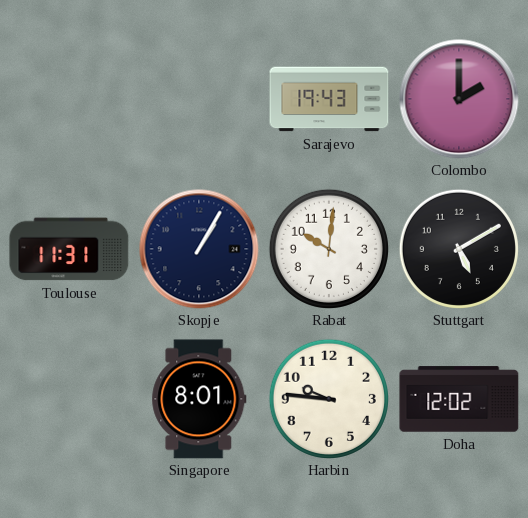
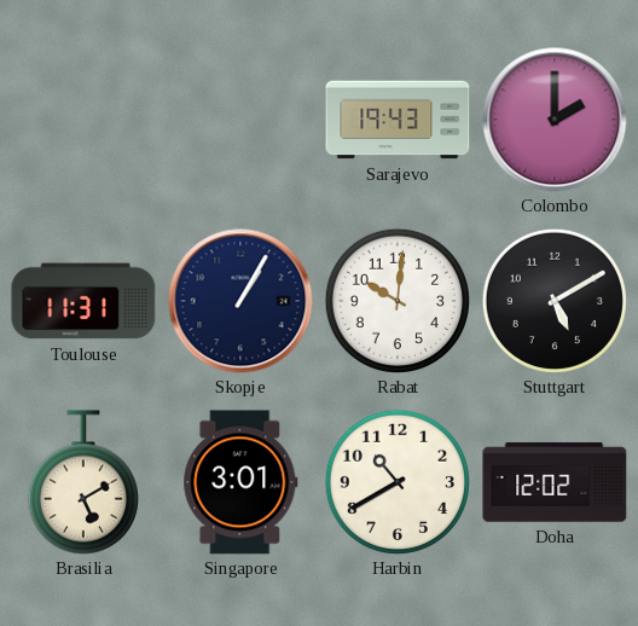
Brasilia: none -> 5:10
Singapore: 8:01 -> 3:01
Harbin: 9:46 -> 10:40
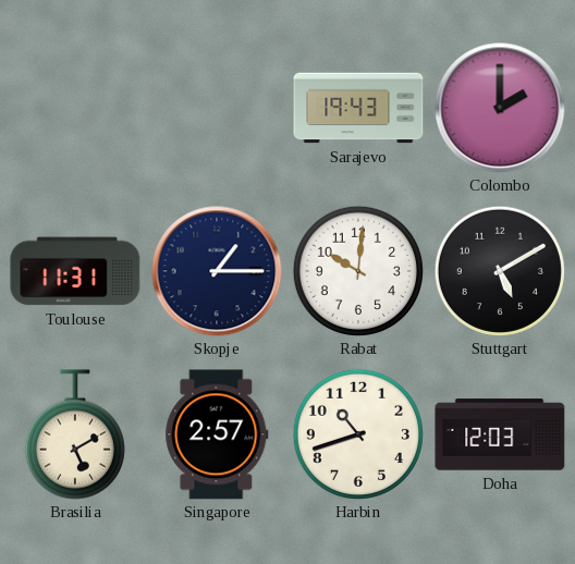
Skopje: 1:05 -> 1:15
Singapore: 3:01 -> 2:57
Harbin: 10:40 -> 10:42
Doha: 12:02 -> 12:03
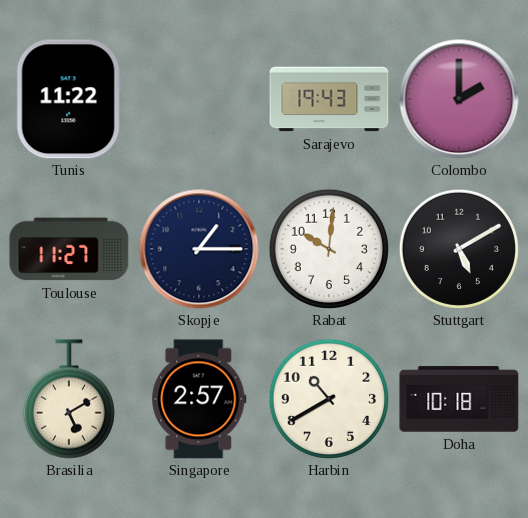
Tunis: none -> 11:22
Toulouse: 11:31 -> 11:27
Harbin: 10:42 -> 10:40
Doha: 12:03 -> 10:18
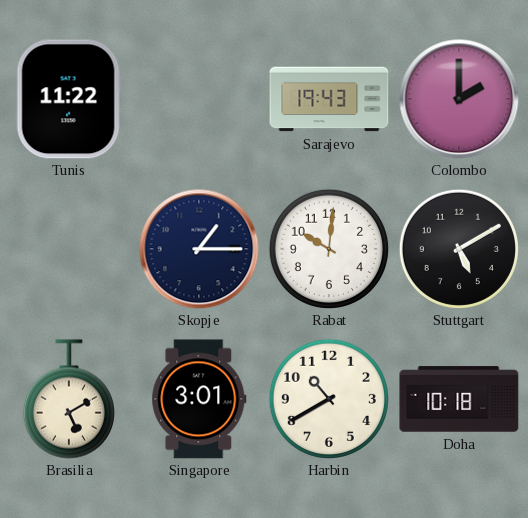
Toulouse: 11:27 -> none
Singapore: 2:57 -> 3:01
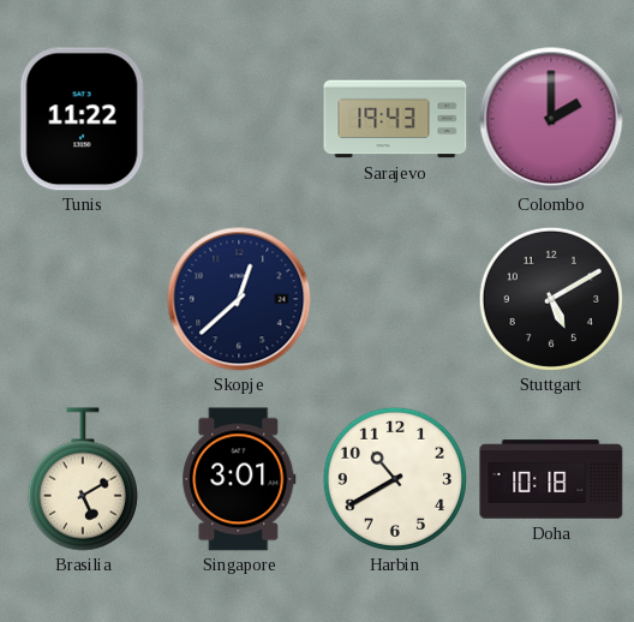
Skopje: 1:15 -> 12:38
Rabat: 10:01 -> none
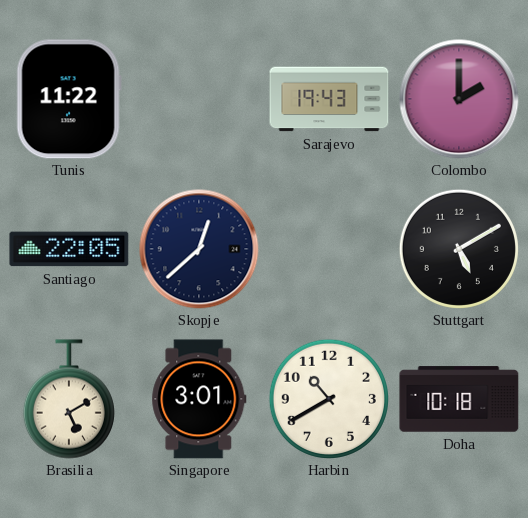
Santiago: none -> 22:05
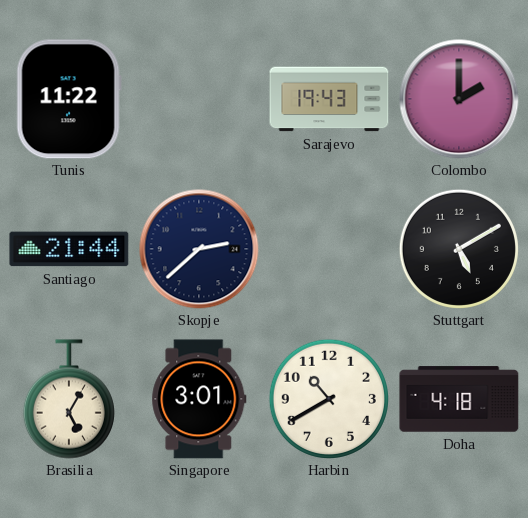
Santiago: 22:05 -> 21:44
Skopje: 12:38 -> 2:38
Brasilia: 5:10 -> 5:05
Doha: 10:18 -> 4:18
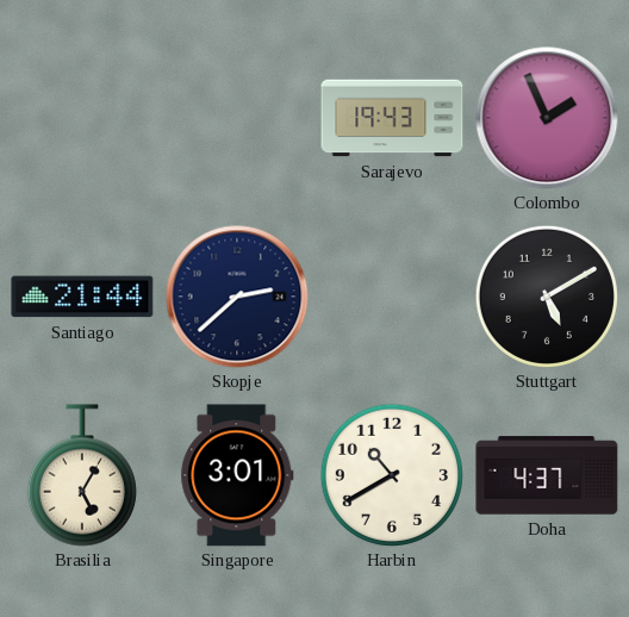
Tunis: 11:22 -> none
Colombo: 2:00 -> 1:56
Doha: 4:18 -> 4:37
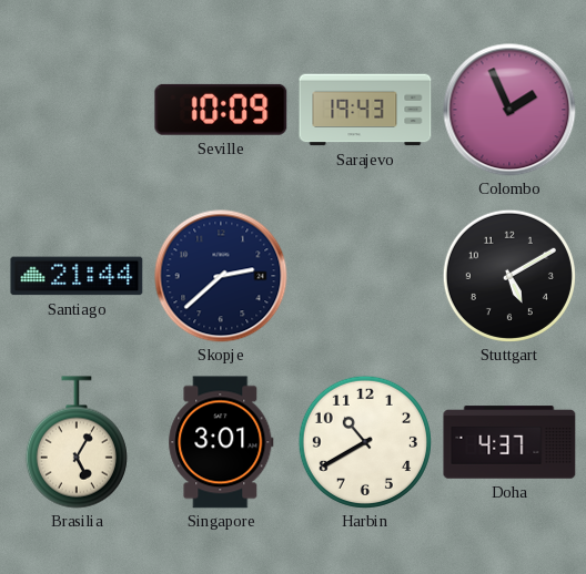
Seville: none -> 10:09
